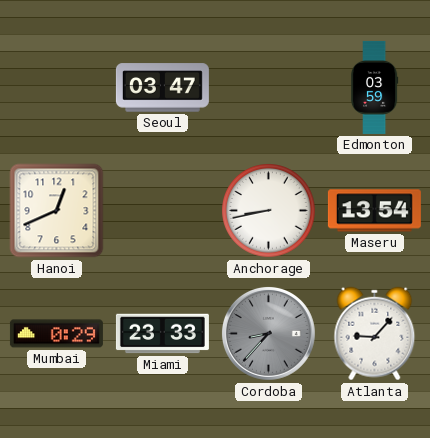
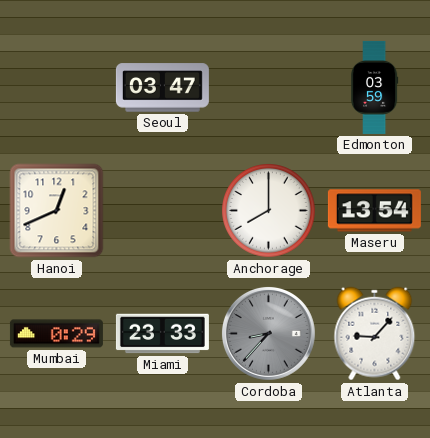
Anchorage: 8:43 -> 8:00
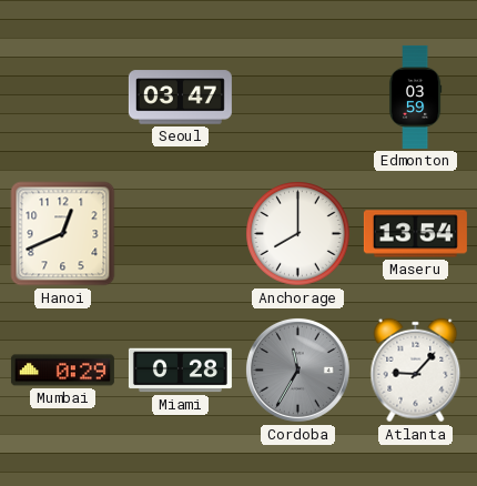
Miami: 23:33 -> 0:28
Cordoba: 8:37 -> 11:35
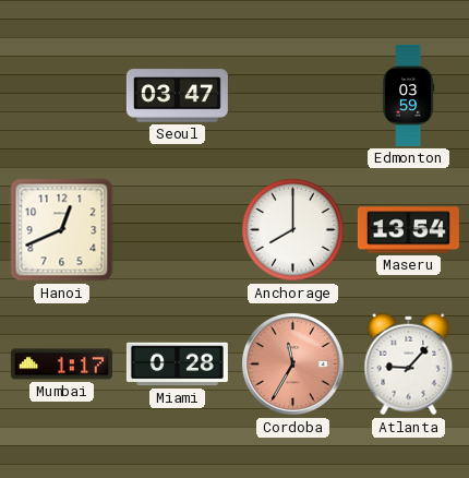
Mumbai: 0:29 -> 1:17
Cordoba dial: grey -> salmon
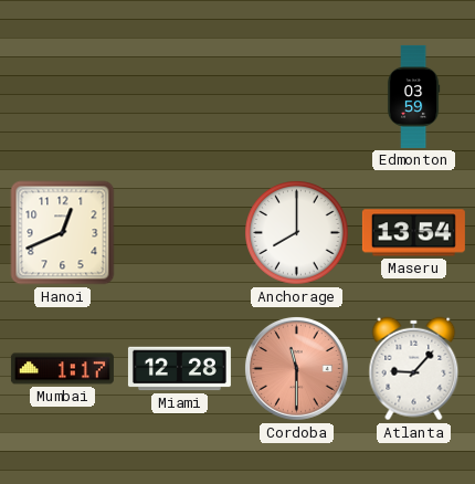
Seoul: 03:47 -> none
Miami: 0:28 -> 12:28
Cordoba: 11:35 -> 11:30
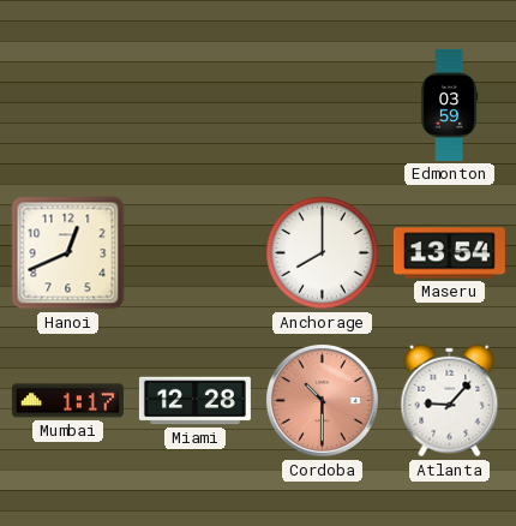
Cordoba: 11:30 -> 10:30
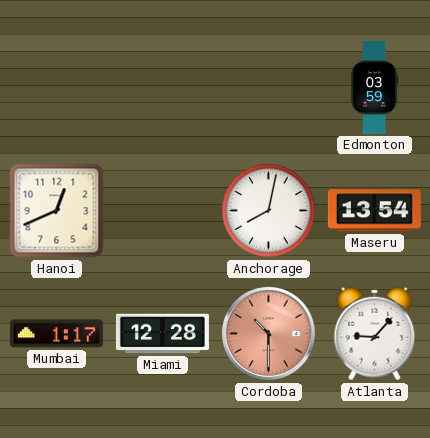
Anchorage: 8:00 -> 8:02
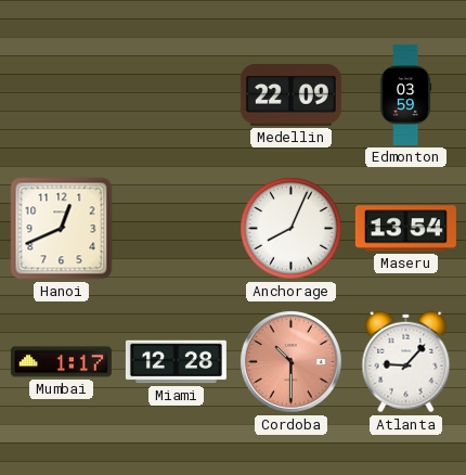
Medellin: none -> 22:09
Anchorage: 8:02 -> 8:04
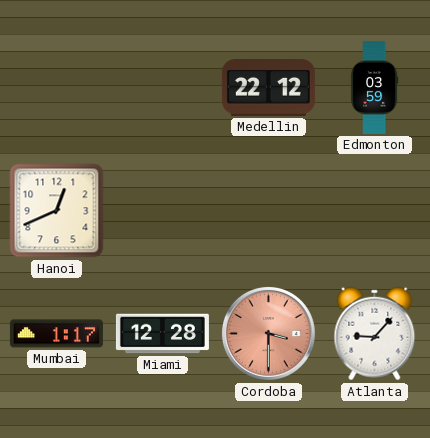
Medellin: 22:09 -> 22:12
Anchorage: 8:04 -> none
Maseru: 13:54 -> none
Cordoba: 10:30 -> 3:30
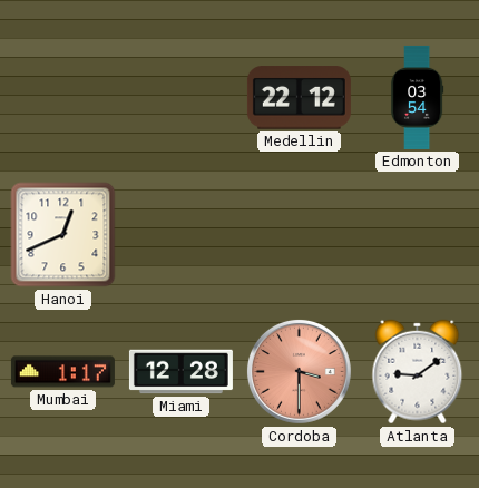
Edmonton: 03:59 -> 03:54
Atlanta: 9:07 -> 9:09
